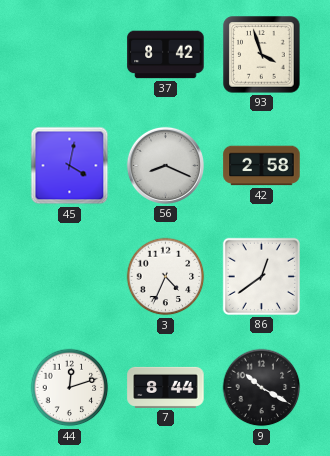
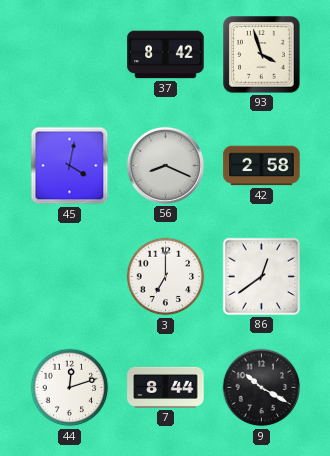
3: 4:34 -> 7:00
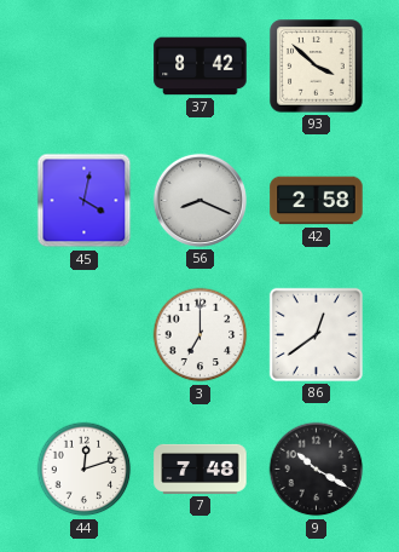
93: 3:57 -> 3:52
7: 8:44 -> 7:48
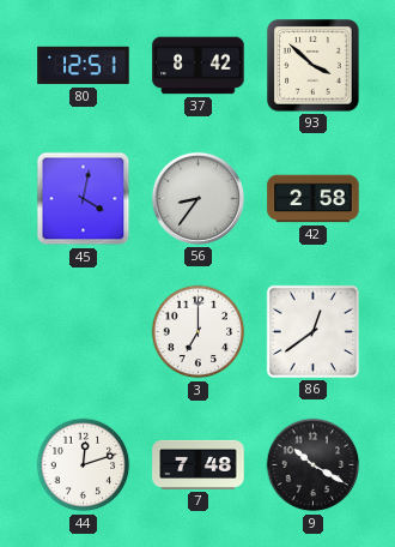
80: none -> 12:51
56: 8:19 -> 8:36
